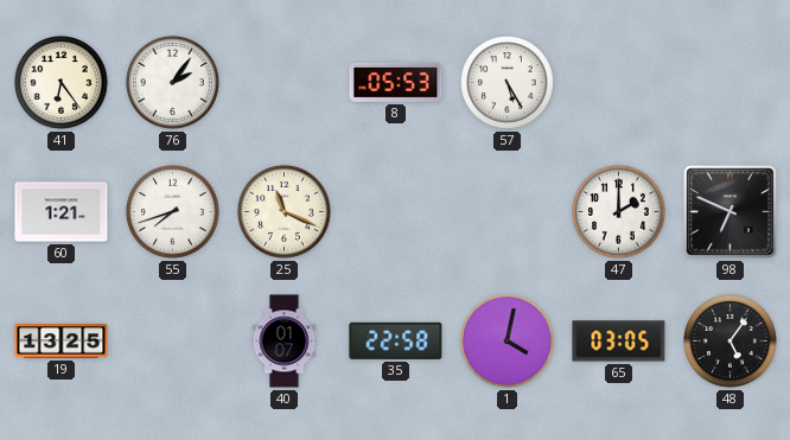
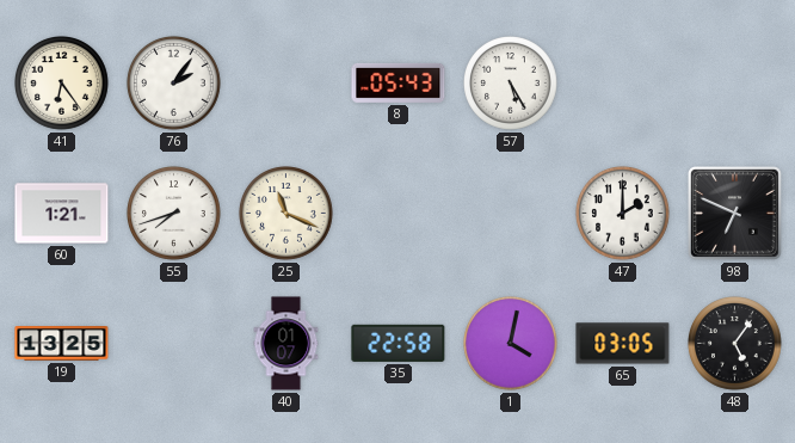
8: 05:53 -> 05:43
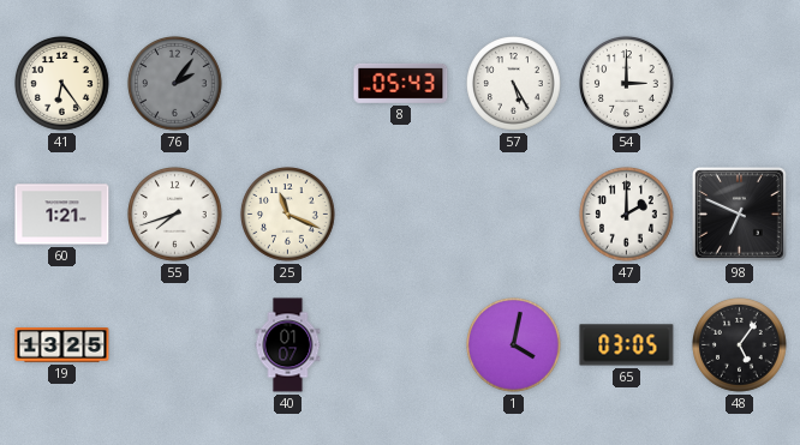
76 dial: white -> grey
54: none -> 3:00
35: 22:58 -> none
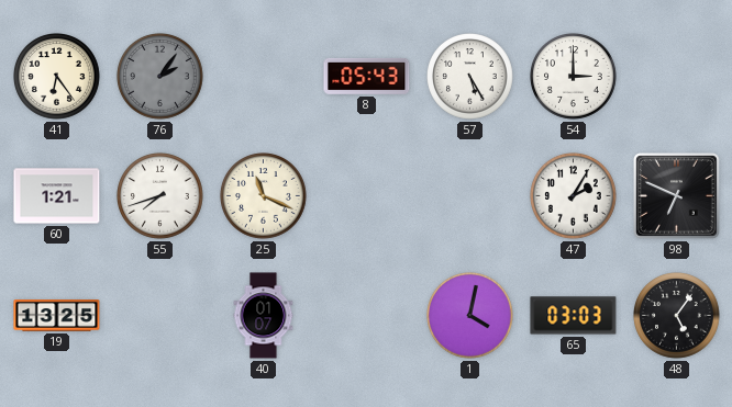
47: 2:00 -> 2:05
65: 03:05 -> 03:03
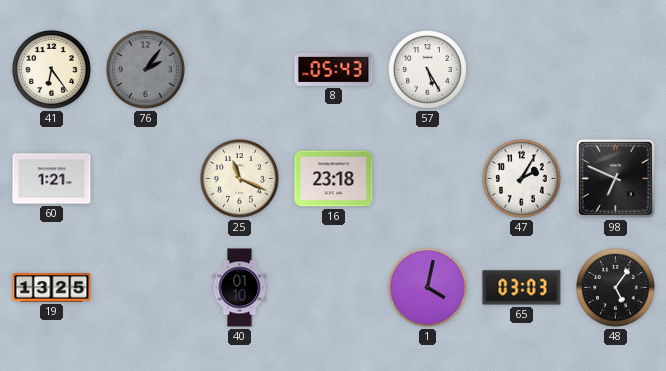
54: 3:00 -> none
55: 7:42 -> none
16: none -> 23:18
40: 01:07 -> 01:10
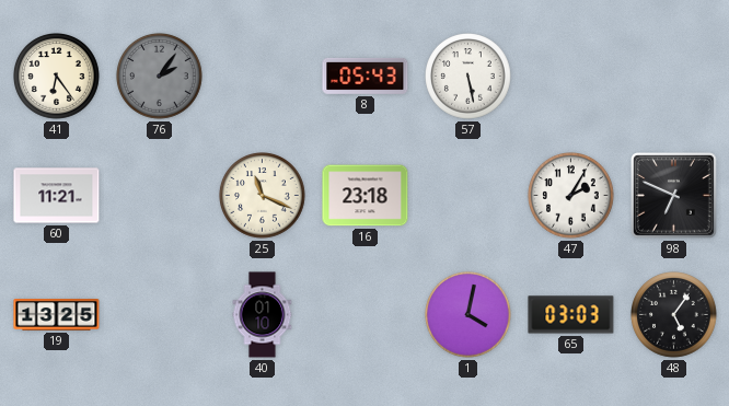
57: 5:25 -> 5:28
60: 1:21 -> 11:21
